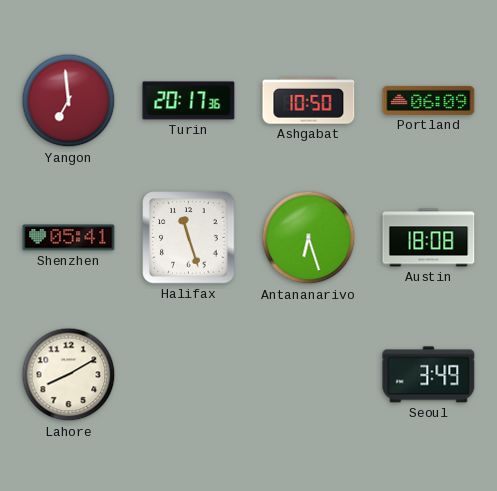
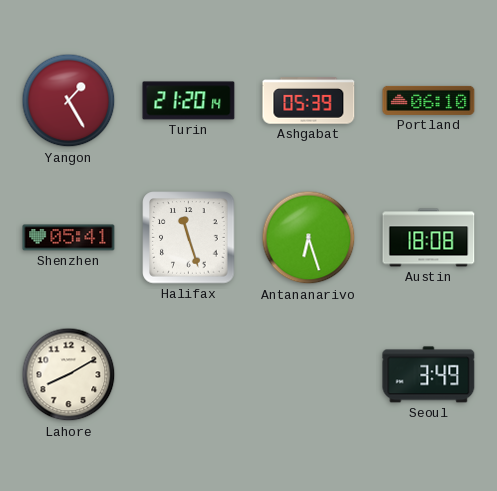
Yangon: 6:59 -> 1:25
Turin: 20:17 -> 21:20
Ashgabat: 10:50 -> 05:39
Portland: 06:09 -> 06:10
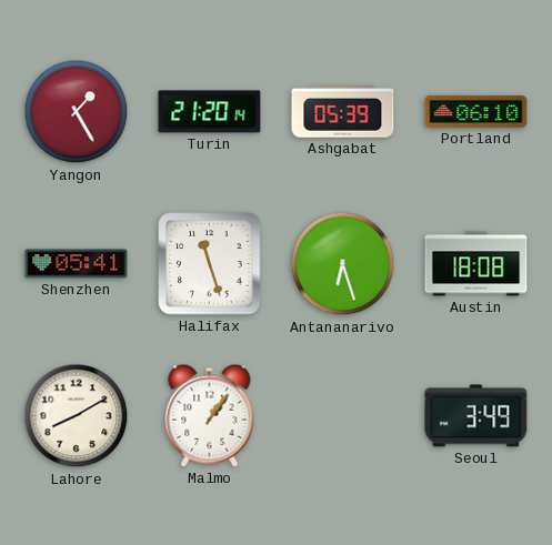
Malmo: none -> 1:06
